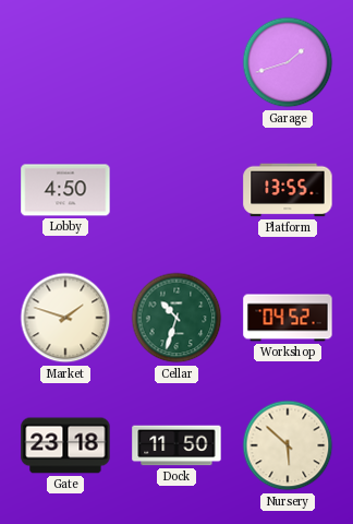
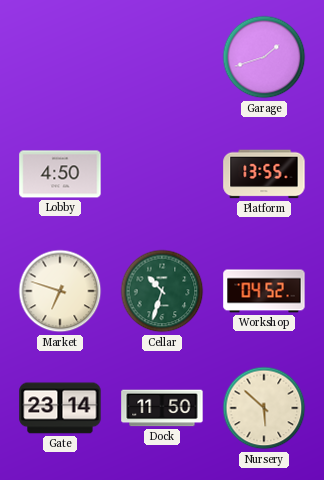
Market: 1:48 -> 6:48
Gate: 23:18 -> 23:14
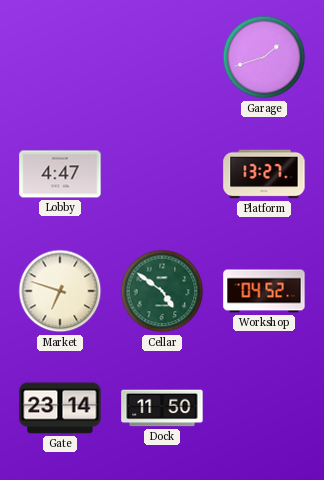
Lobby: 4:50 -> 4:47
Platform: 13:55 -> 13:27
Cellar: 10:33 -> 4:51
Nursery: 5:52 -> none
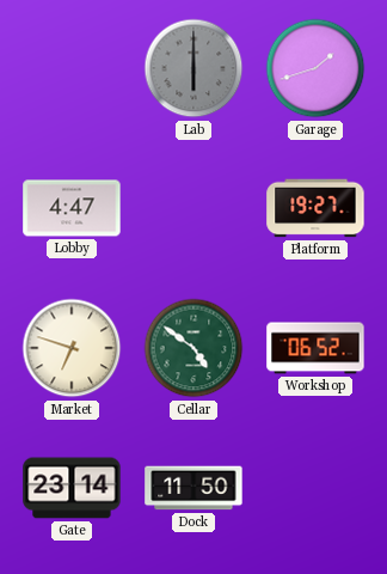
Lab: none -> 6:00
Platform: 13:27 -> 19:27
Workshop: 04:52 -> 06:52
